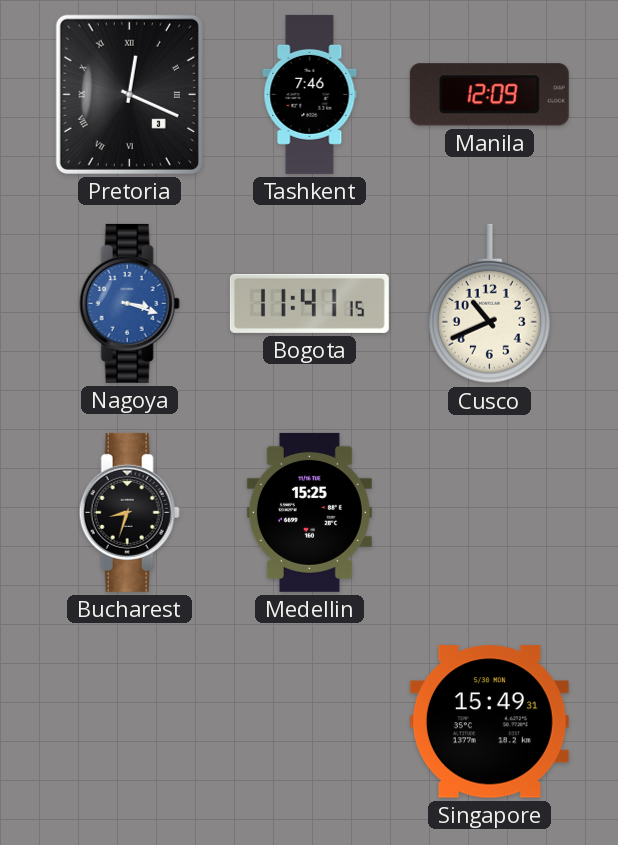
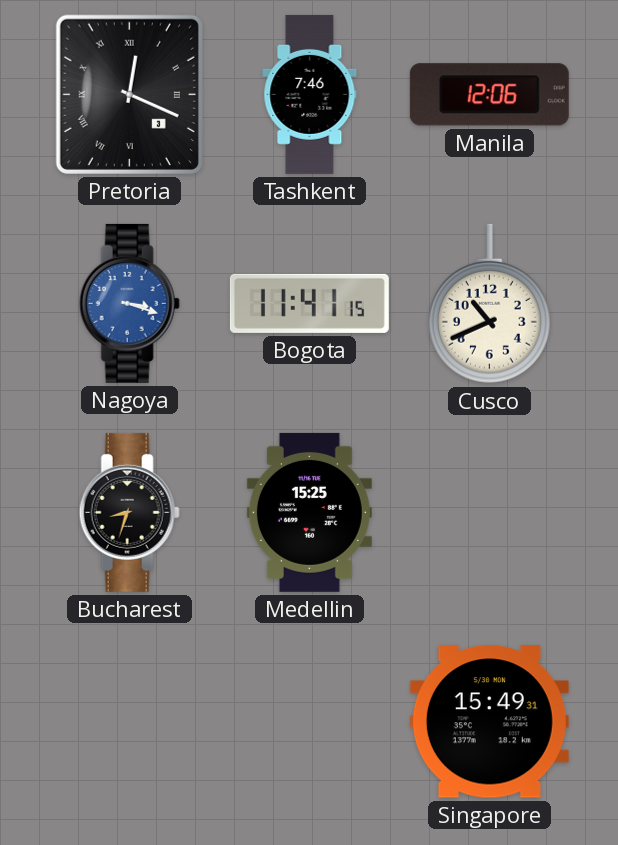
Manila: 12:09 -> 12:06
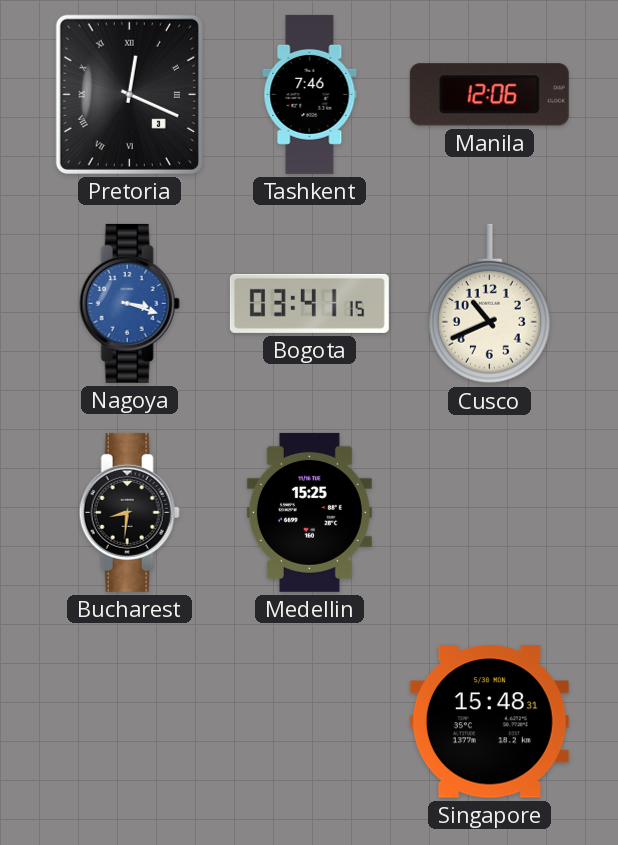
Bogota: 11:41 -> 03:41
Bucharest: 8:33 -> 8:31
Singapore: 15:49 -> 15:48
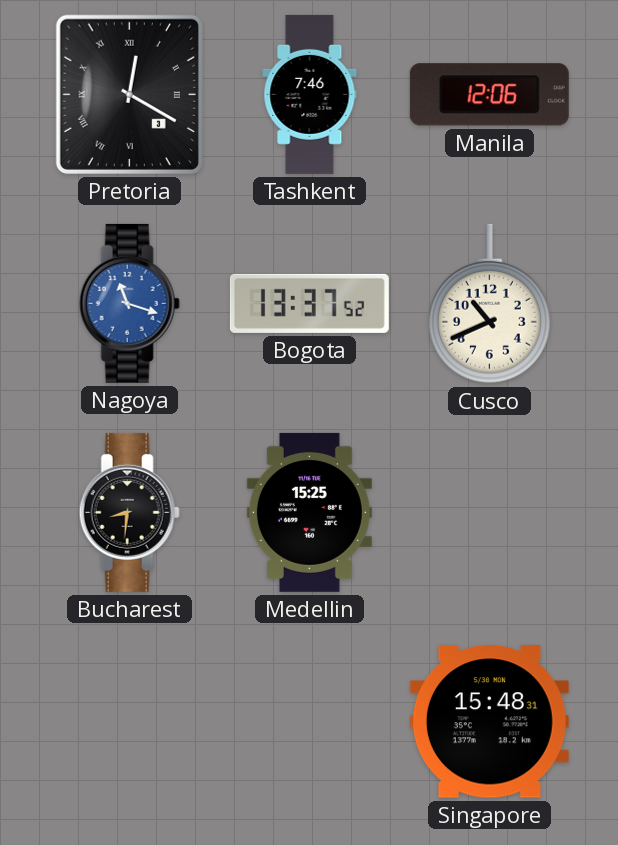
Pretoria: 12:19 -> 12:20
Nagoya: 3:18 -> 11:18
Bogota: 03:41 -> 13:37
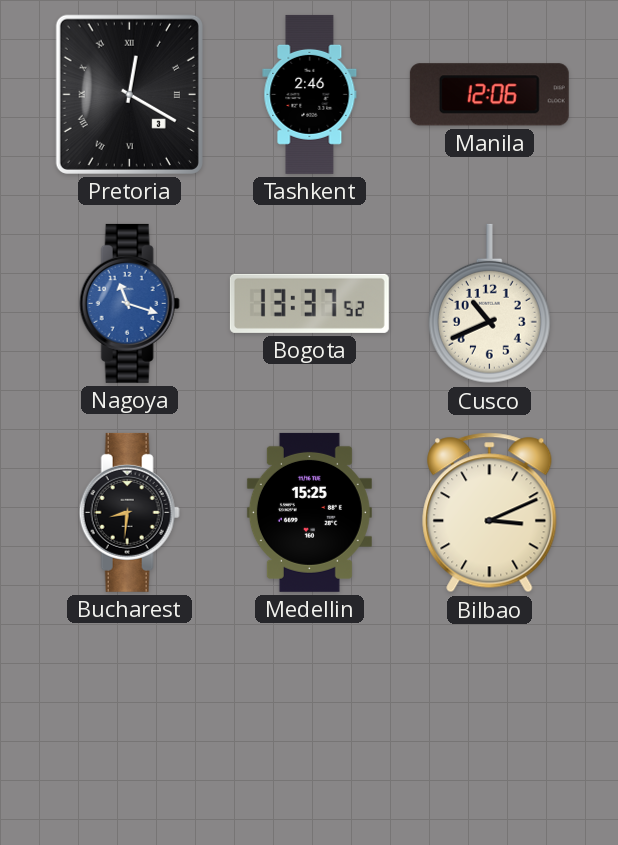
Tashkent: 7:46 -> 2:46
Bilbao: none -> 3:11
Singapore: 15:48 -> none
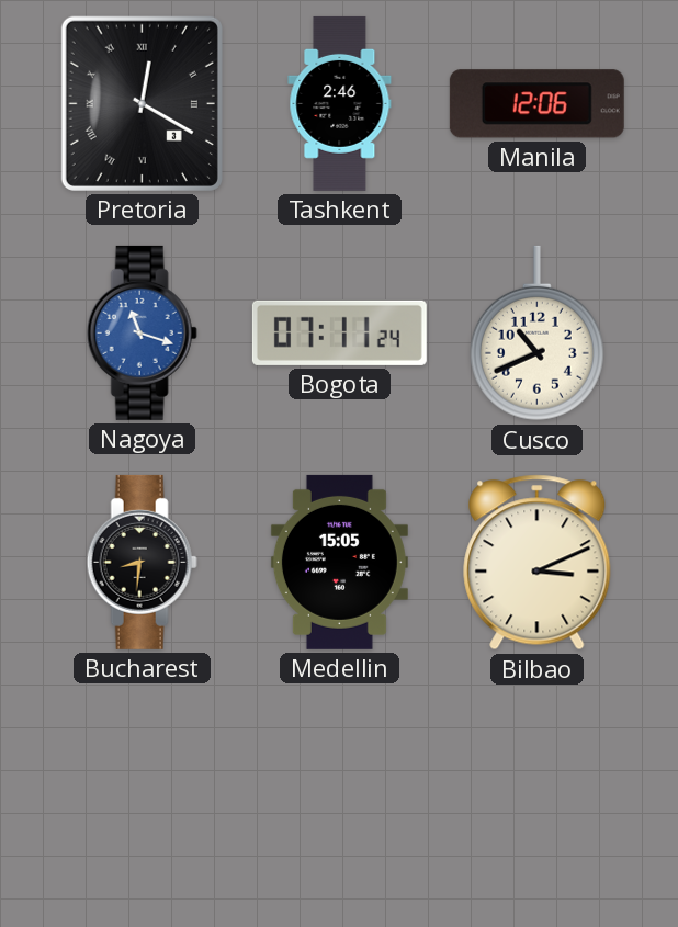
Bogota: 13:37 -> 07:11
Medellin: 15:25 -> 15:05
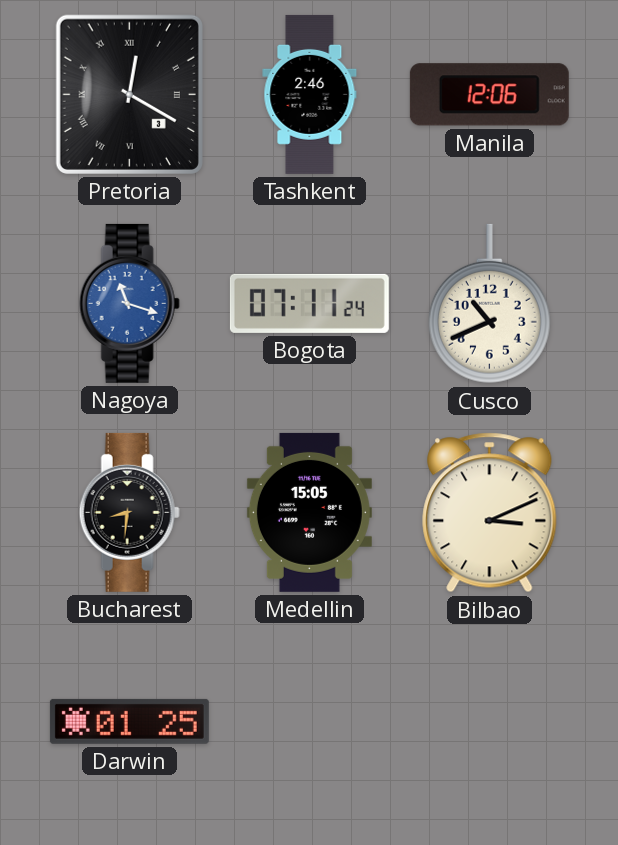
Darwin: none -> 01:25
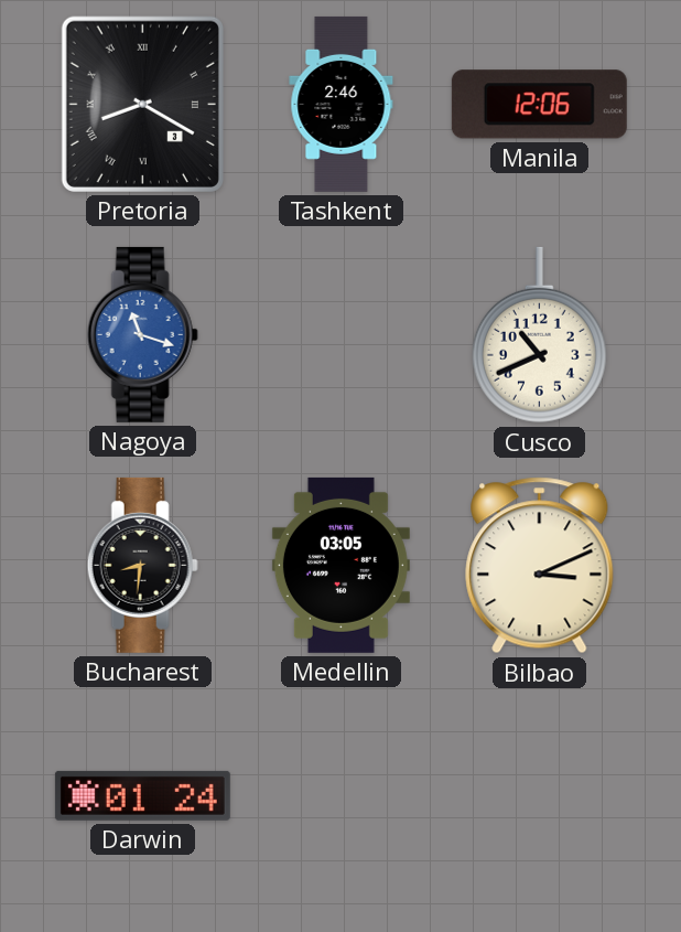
Pretoria: 12:20 -> 8:20
Bogota: 07:11 -> none
Medellin: 15:05 -> 03:05
Darwin: 01:25 -> 01:24
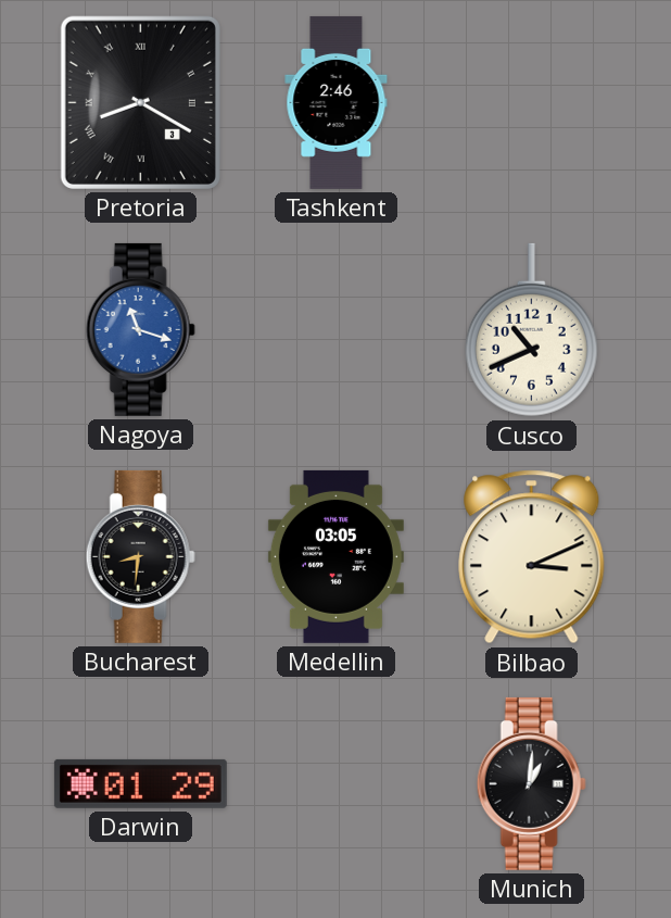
Manila: 12:06 -> none
Darwin: 01:24 -> 01:29
Munich: none -> 1:01
